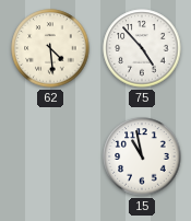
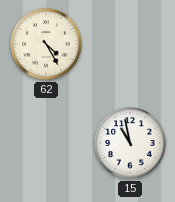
62: 4:29 -> 4:25
75: 4:53 -> none
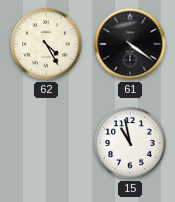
61: none -> 4:21
